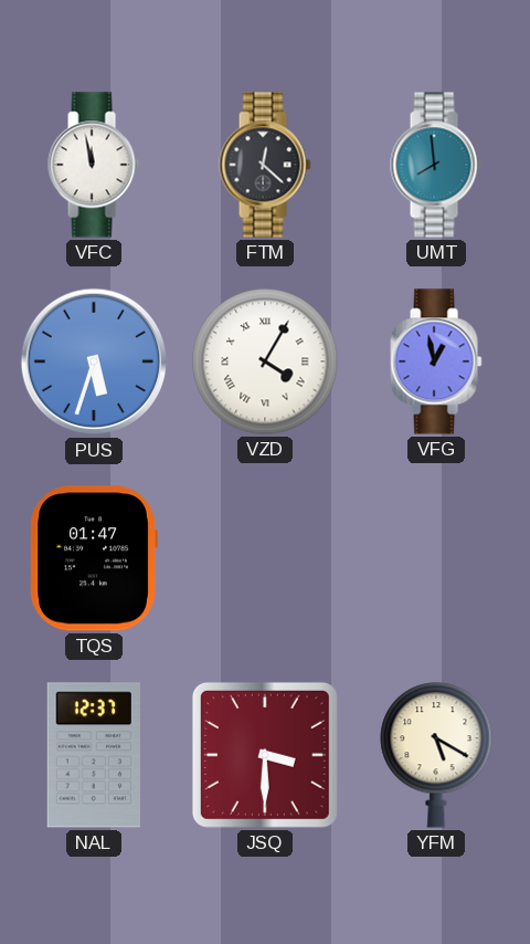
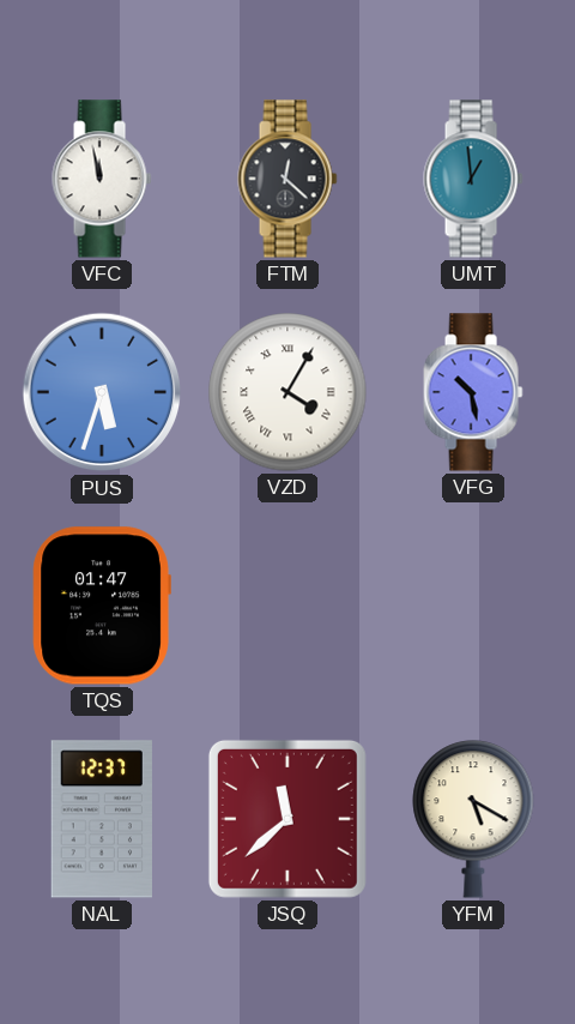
UMT: 7:59 -> 12:59
VFG: 12:58 -> 10:28
JSQ: 3:30 -> 11:38
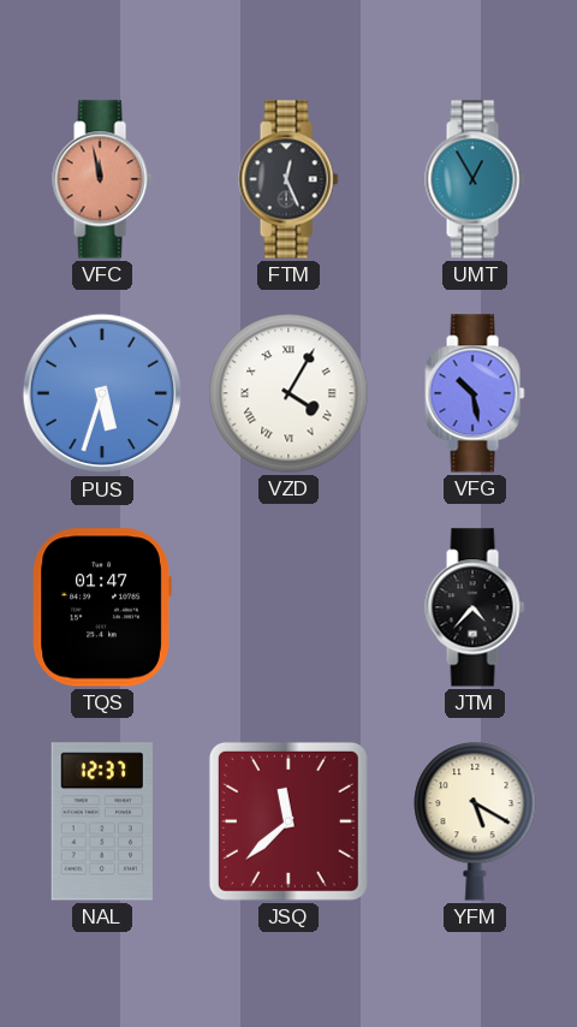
VFC dial: white -> salmon
FTM: 12:22 -> 12:26
UMT: 12:59 -> 12:55
JTM: none -> 4:37
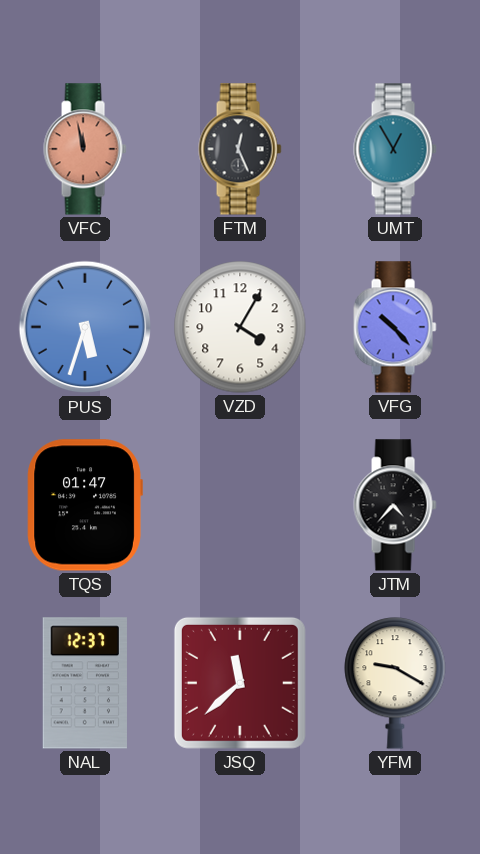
VZD numerals: Roman -> Arabic
VFG: 10:28 -> 10:23
YFM: 5:20 -> 9:20
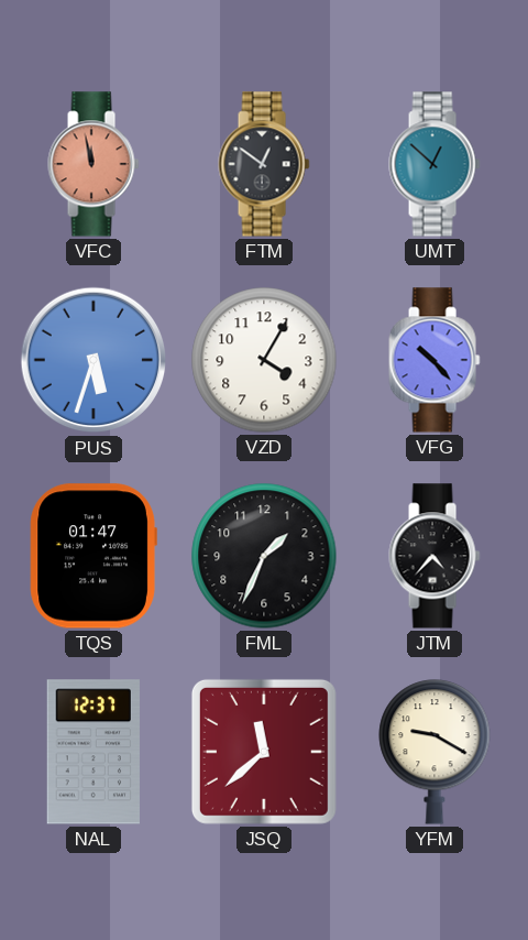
FTM: 12:26 -> 12:51
UMT: 12:55 -> 12:52
FML: none -> 1:34
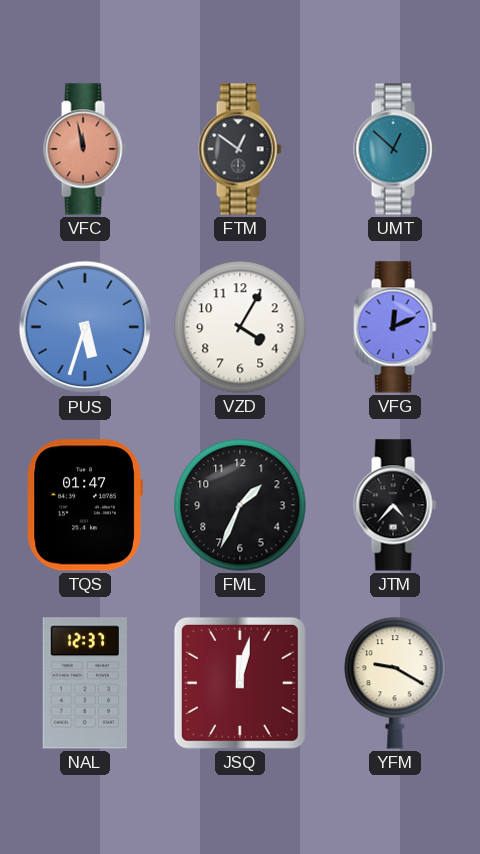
VFG: 10:23 -> 12:11
JSQ: 11:38 -> 12:02
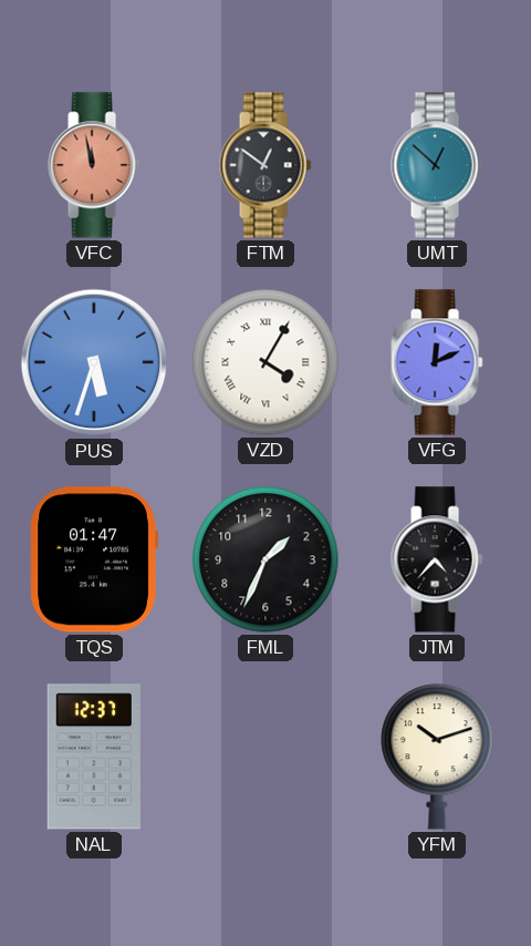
VZD numerals: Arabic -> Roman
JSQ: 12:02 -> none
YFM: 9:20 -> 10:12
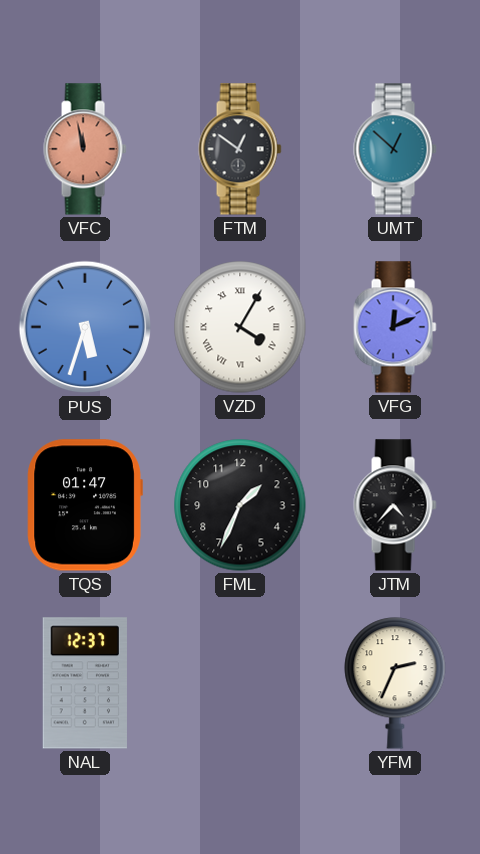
YFM: 10:12 -> 2:34
